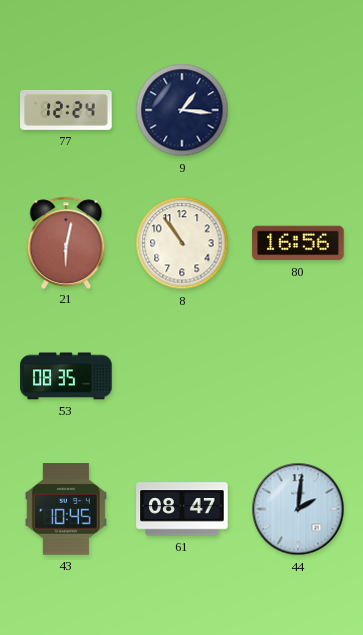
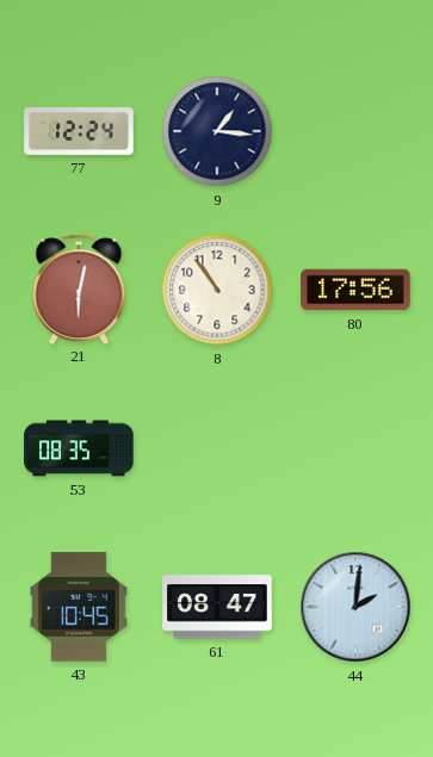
80: 16:56 -> 17:56
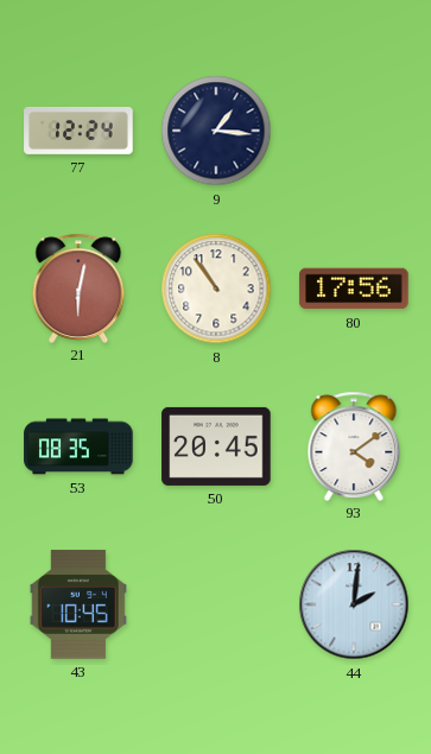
50: none -> 20:45
93: none -> 4:09
61: 08:47 -> none
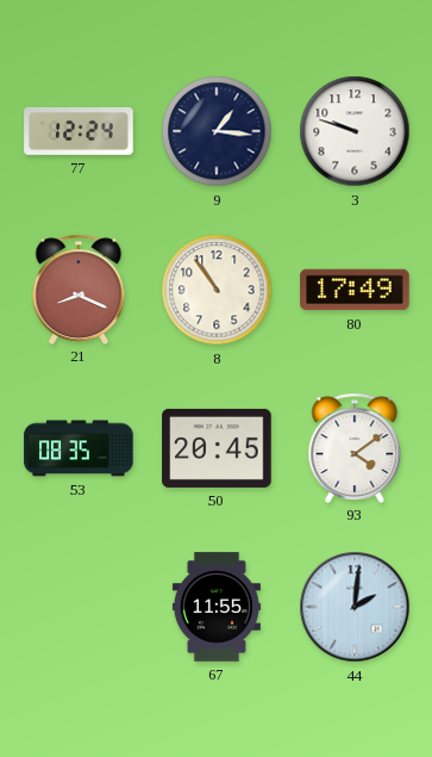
3: none -> 9:48
21: 6:02 -> 8:19
80: 17:56 -> 17:49
43: 10:45 -> none
67: none -> 11:55
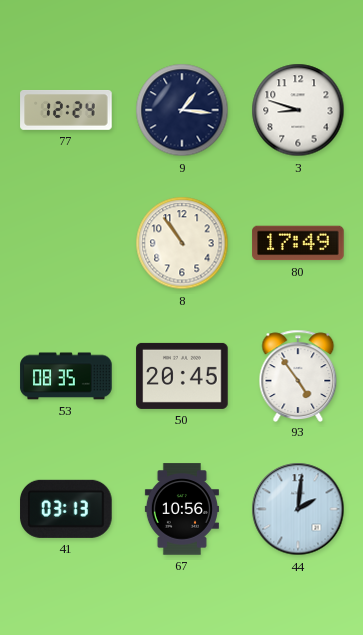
3: 9:48 -> 8:48
21: 8:19 -> none
93: 4:09 -> 4:54
41: none -> 03:13
67: 11:55 -> 10:56
